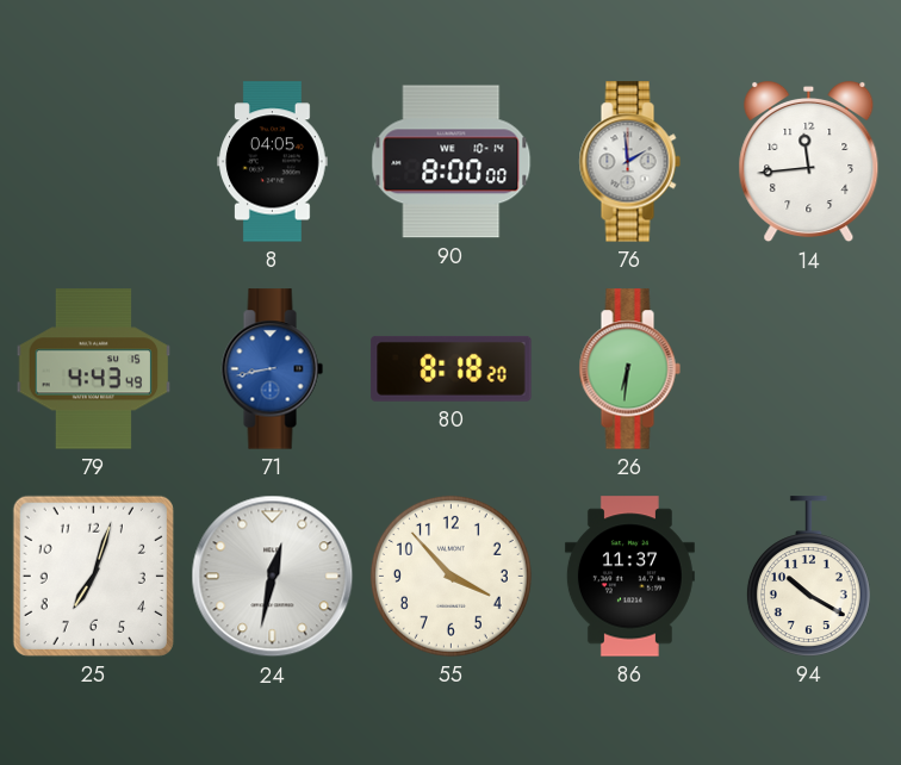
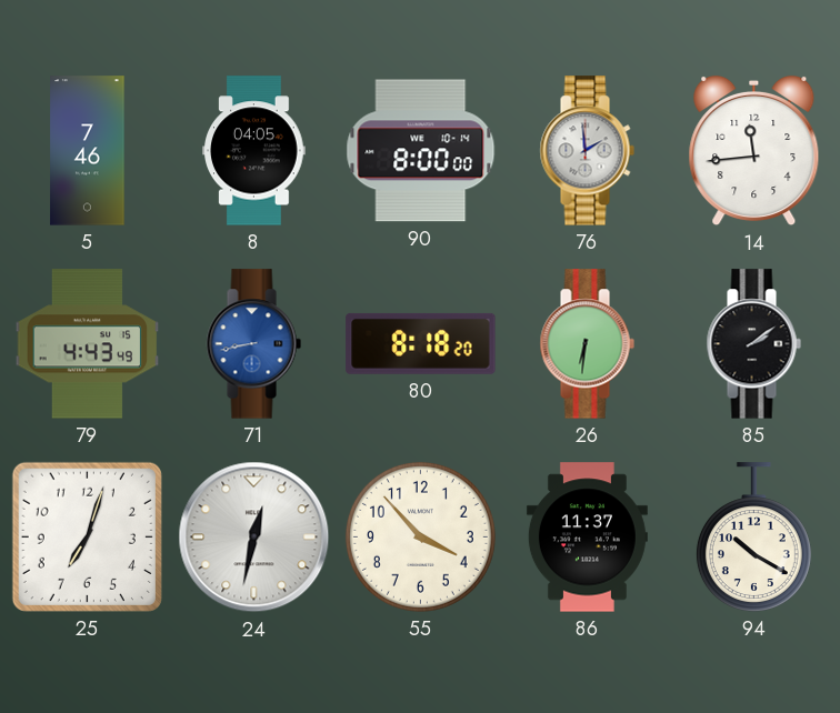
5: none -> 7:46
85: none -> 2:09
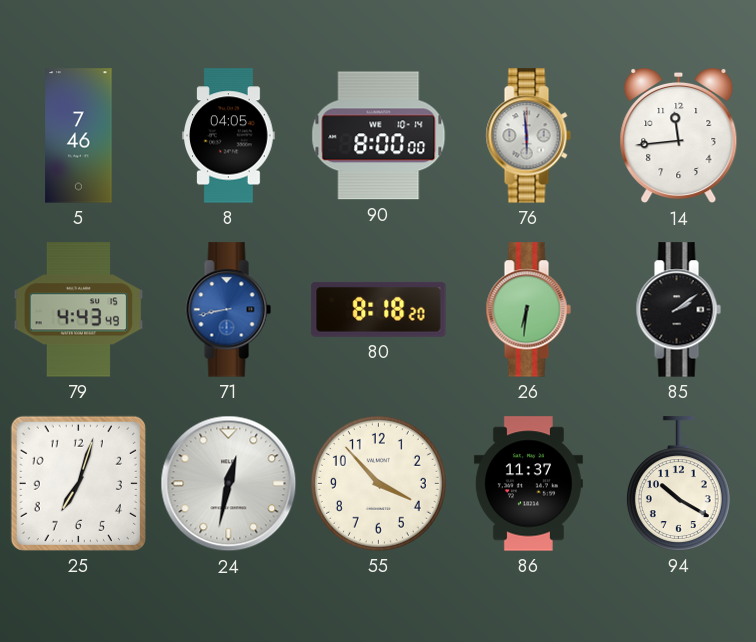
76: 1:59 -> 5:59
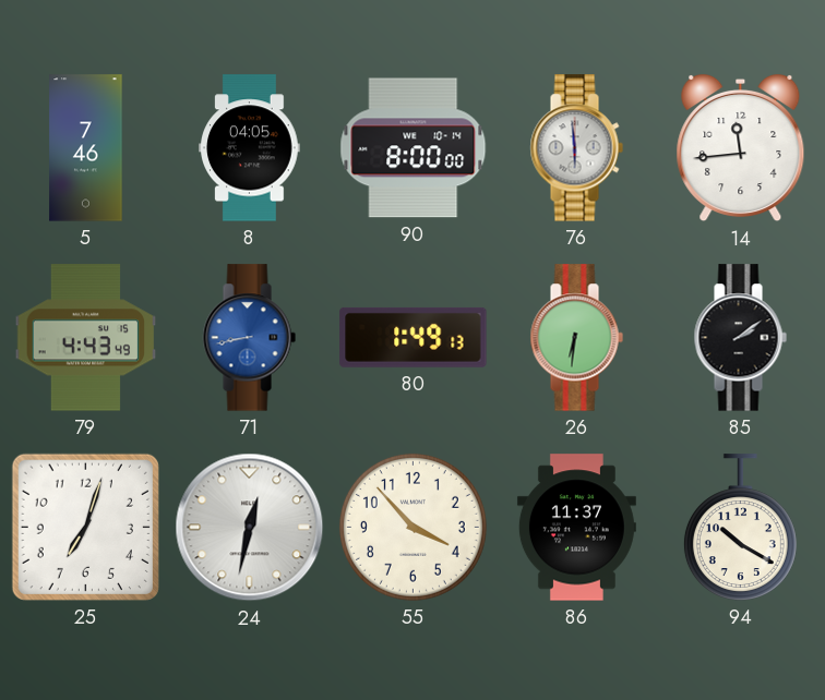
80: 8:18 -> 1:49
